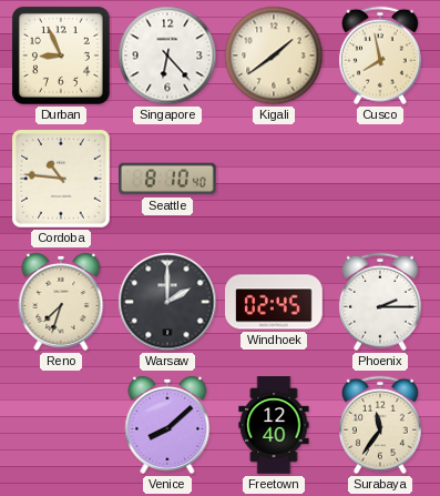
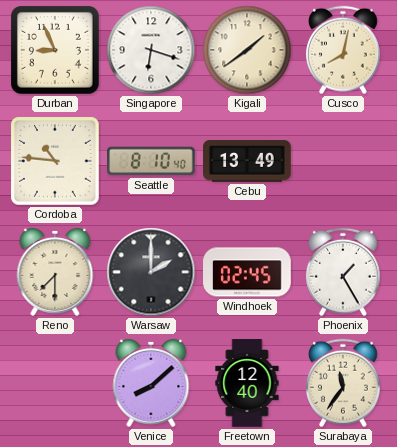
Singapore: 6:23 -> 6:18
Cusco: 7:58 -> 8:02
Cebu: none -> 13:49
Reno: 7:33 -> 7:30
Phoenix: 2:15 -> 1:25
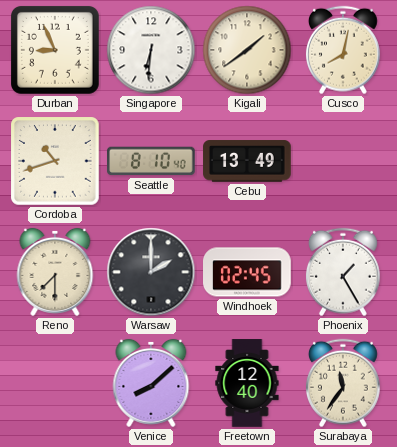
Singapore: 6:18 -> 6:31
Cordoba: 10:46 -> 10:42
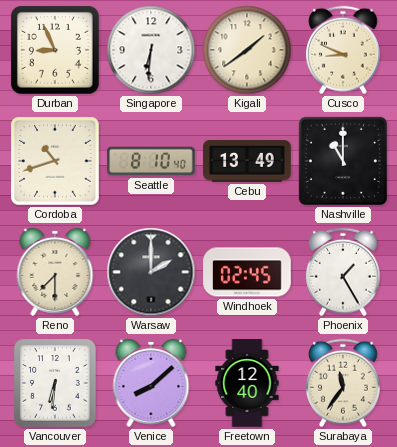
Cusco: 8:02 -> 8:49
Nashville: none -> 11:00
Vancouver: none -> 6:31
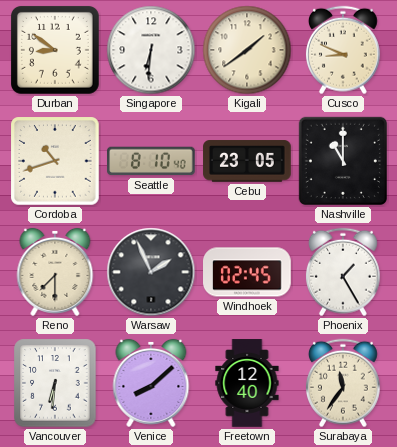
Durban: 8:56 -> 8:51
Cebu: 13:49 -> 23:05
Warsaw: 2:00 -> 1:56
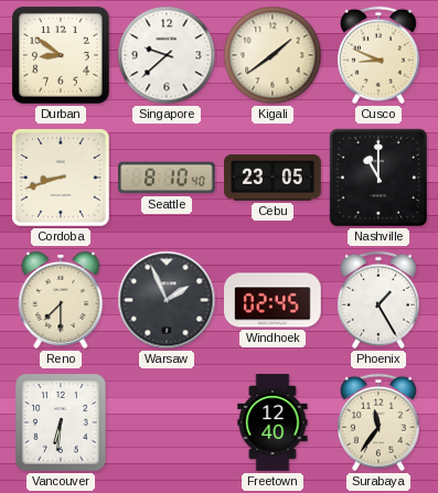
Singapore: 6:31 -> 9:38
Cordoba: 10:42 -> 8:42
Venice: 8:08 -> none
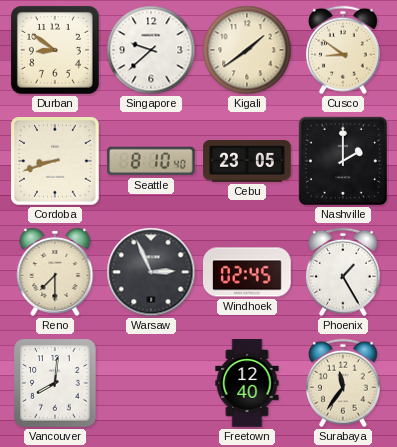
Cusco: 8:49 -> 8:51
Nashville: 11:00 -> 2:00
Warsaw: 1:56 -> 2:56
Vancouver: 6:31 -> 8:01
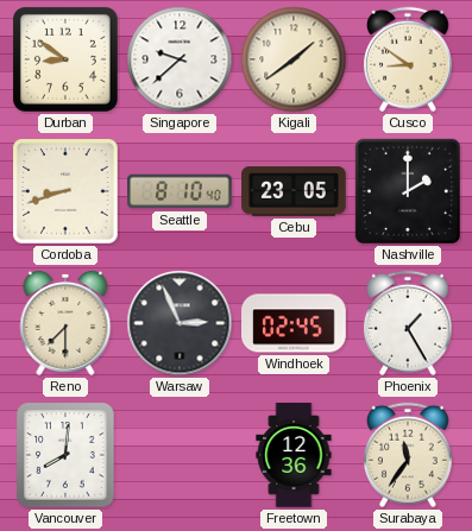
Freetown: 12:40 -> 12:36
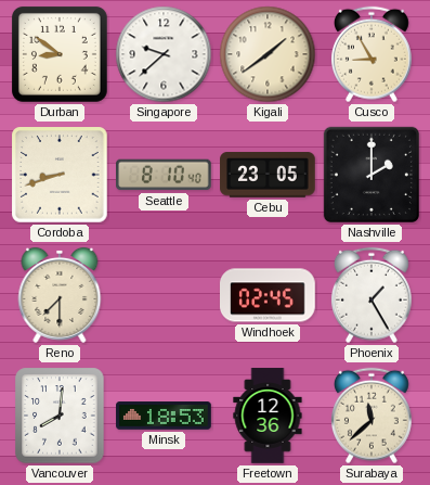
Cusco: 8:51 -> 8:55
Warsaw: 2:56 -> none
Minsk: none -> 18:53
Surabaya: 11:36 -> 11:38
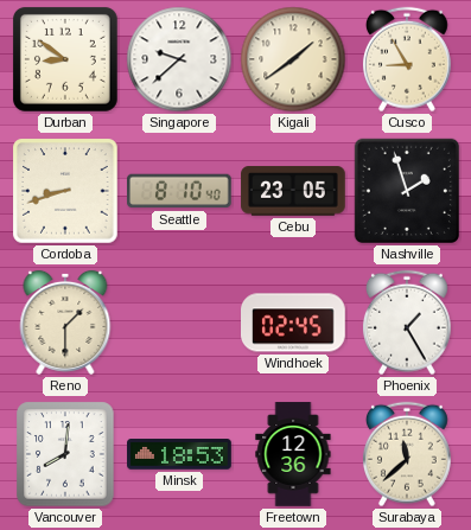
Nashville: 2:00 -> 1:57
Reno: 7:30 -> 1:30
